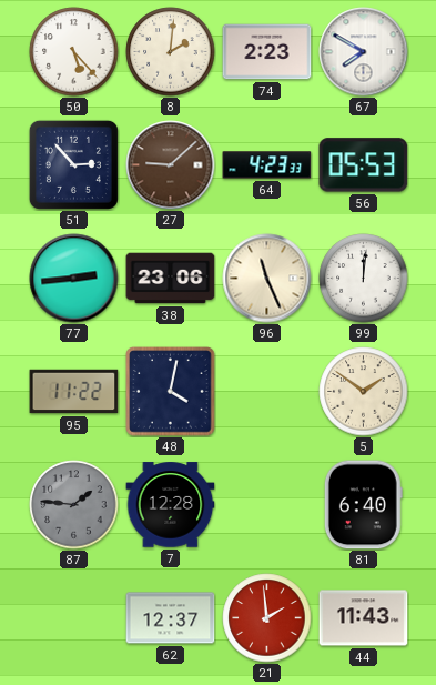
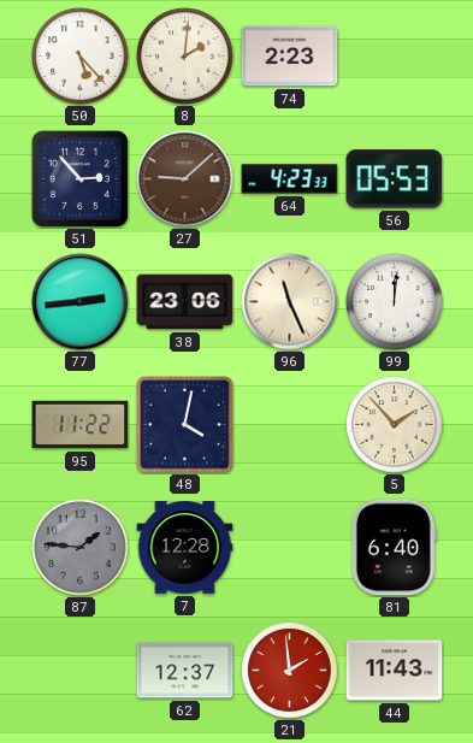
67: 7:50 -> none
5: 1:51 -> 1:53
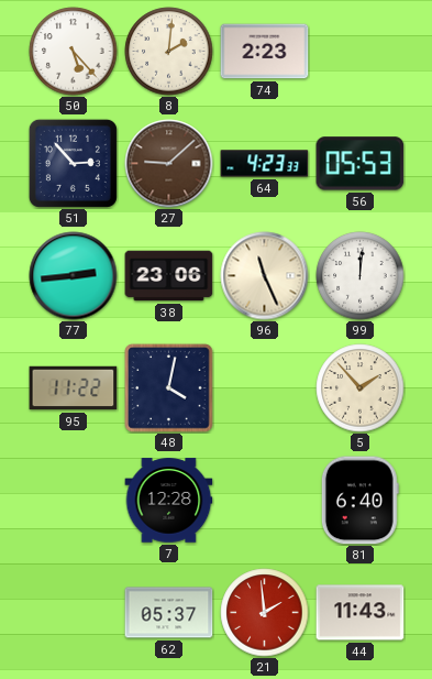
87: 1:46 -> none
62: 12:37 -> 05:37
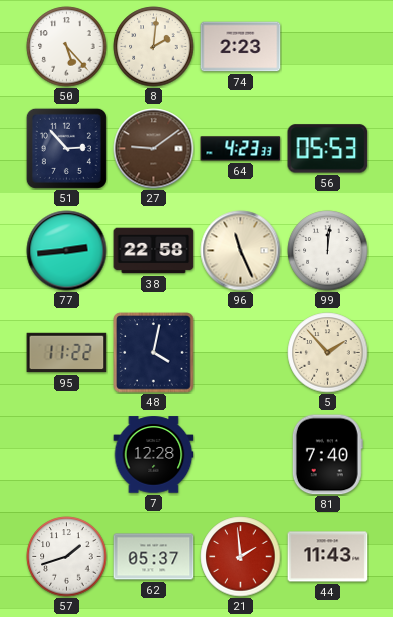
27: 9:08 -> 9:09
38: 23:06 -> 22:58
81: 6:40 -> 7:40
57: none -> 1:42
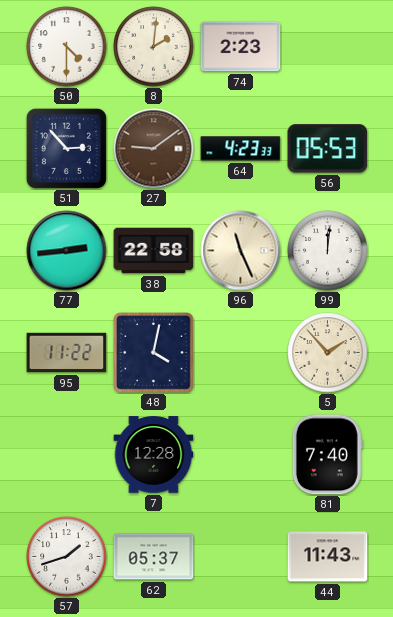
50: 5:23 -> 4:30
21: 1:59 -> none
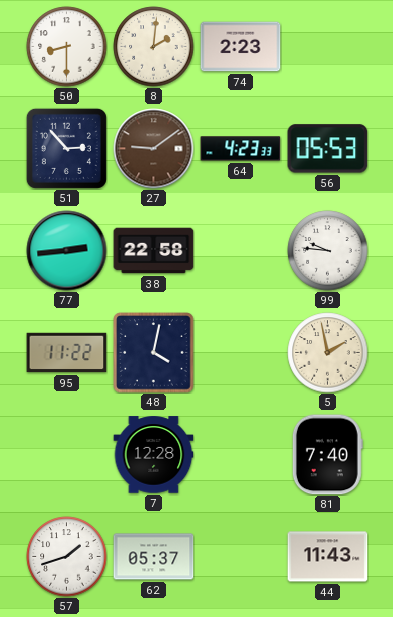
50: 4:30 -> 8:30
96: 11:26 -> none
99: 12:01 -> 9:46
5: 1:53 -> 1:58
